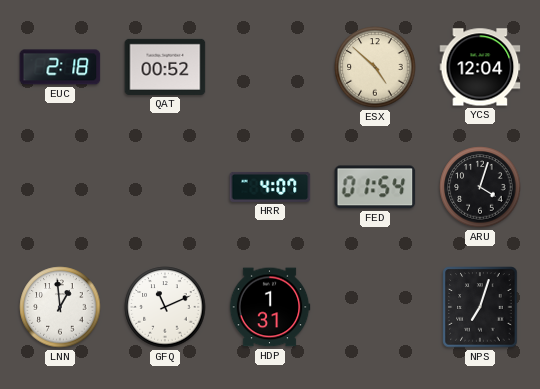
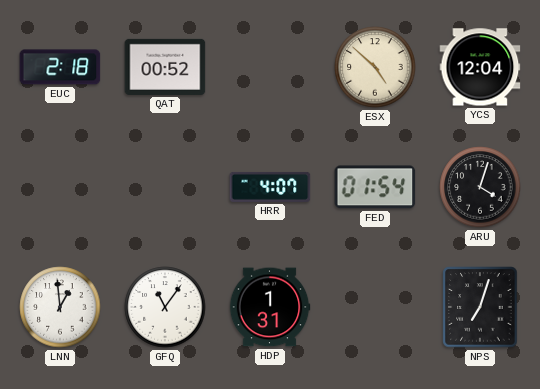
GFQ: 11:11 -> 11:06
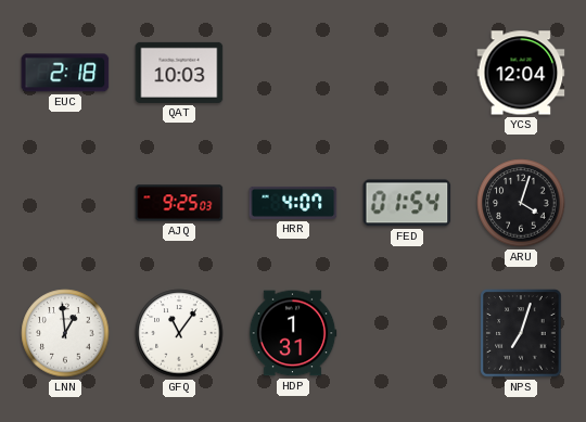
QAT: 00:52 -> 10:03
ESX: 4:52 -> none
AJQ: none -> 9:25
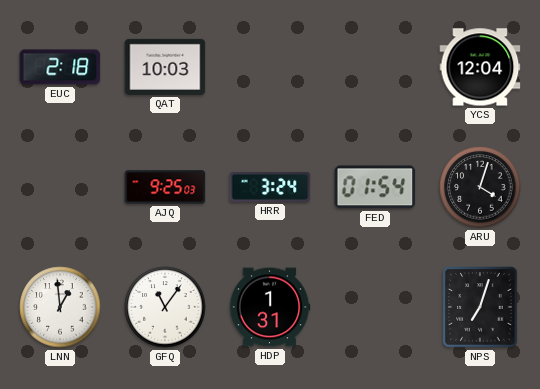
HRR: 4:07 -> 3:24
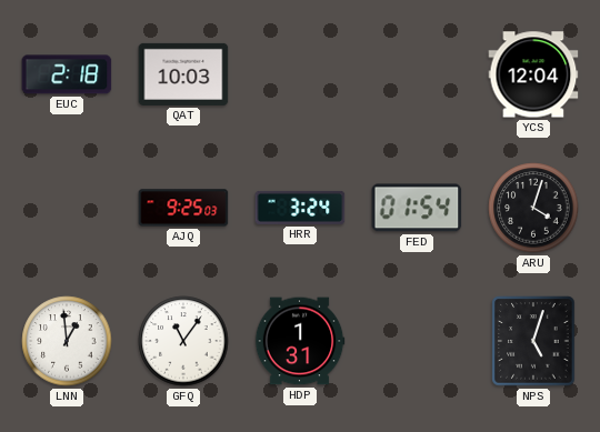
NPS: 7:03 -> 5:03
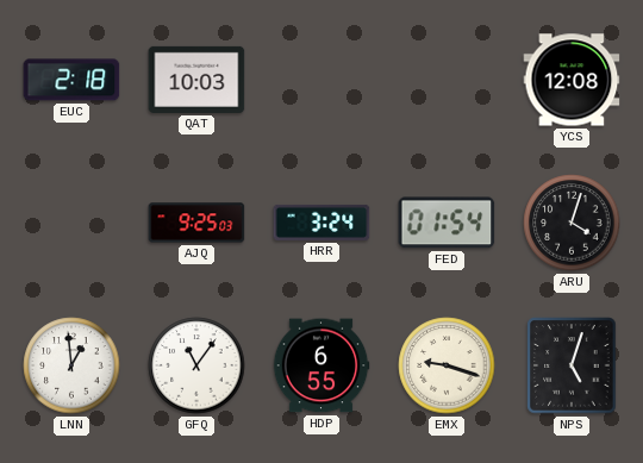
YCS: 12:04 -> 12:08
HDP: 1:31 -> 6:55
EMX: none -> 9:18
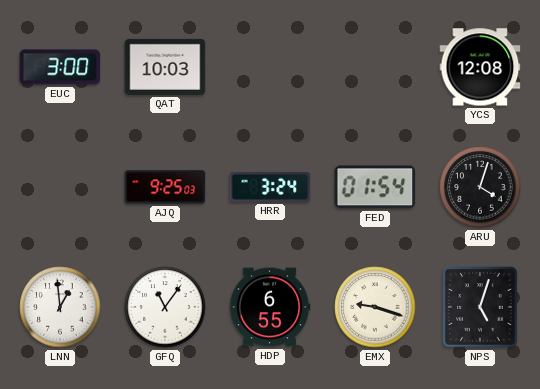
EUC: 2:18 -> 3:00
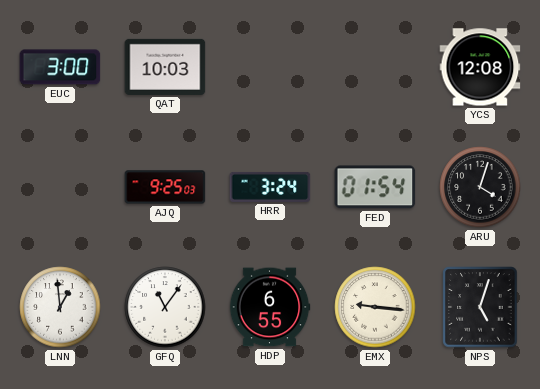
EMX: 9:18 -> 9:16
